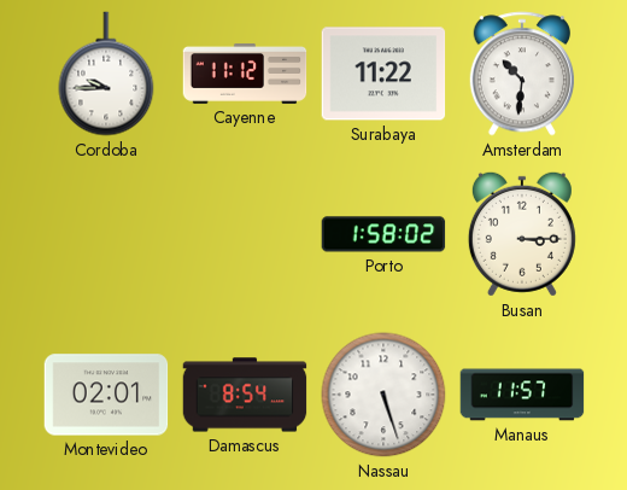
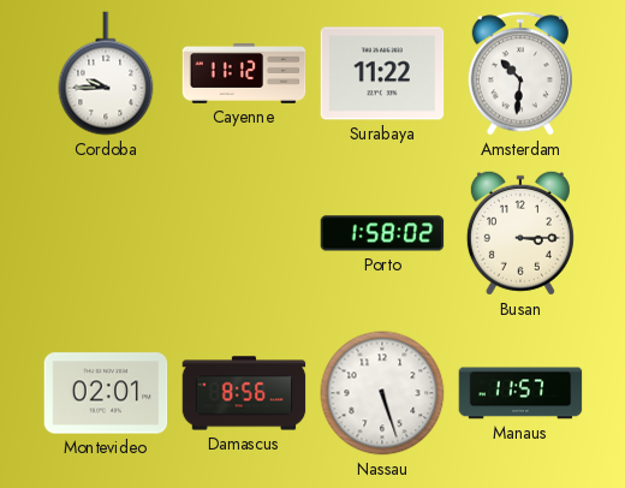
Damascus: 8:54 -> 8:56
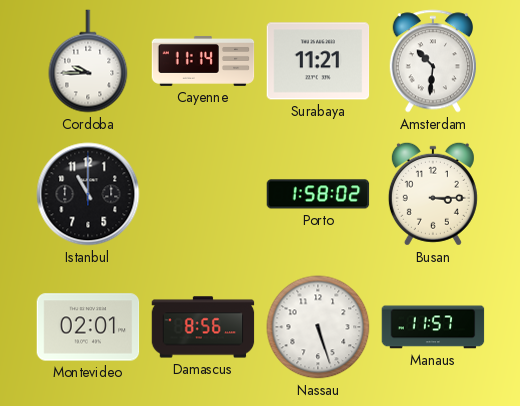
Cayenne: 11:12 -> 11:14
Surabaya: 11:22 -> 11:21
Istanbul: none -> 11:00
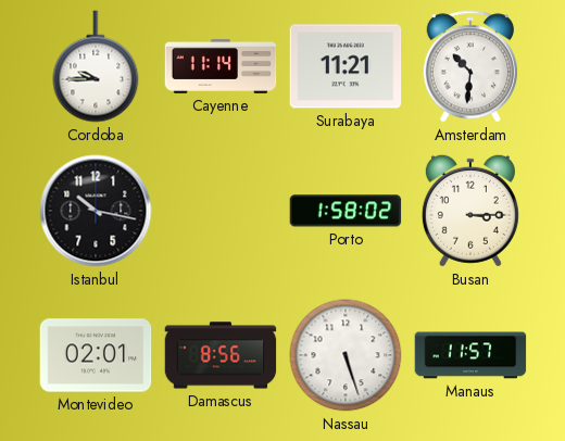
Istanbul: 11:00 -> 10:17
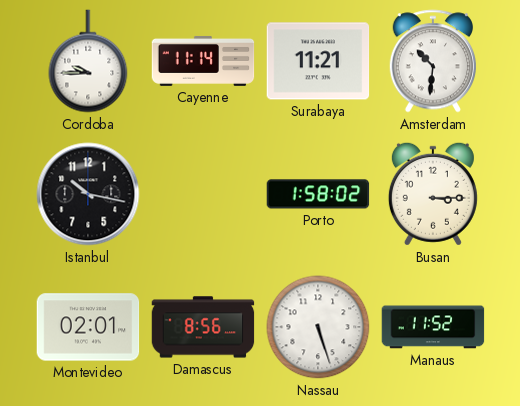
Manaus: 11:57 -> 11:52
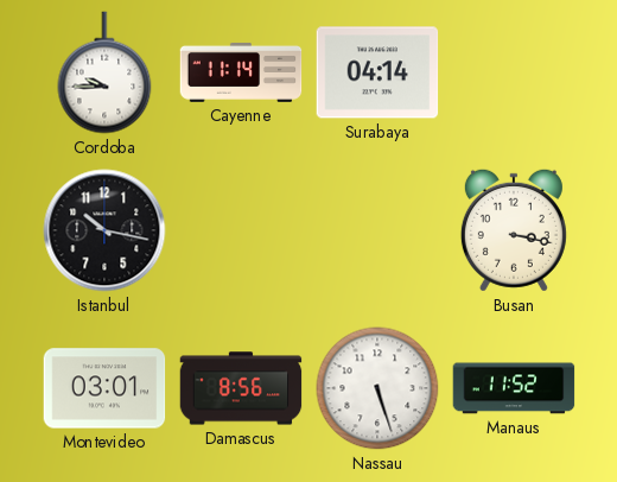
Surabaya: 11:21 -> 04:14
Amsterdam: 10:31 -> none
Porto: 1:58 -> none
Busan: 3:15 -> 3:17
Montevideo: 02:01 -> 03:01
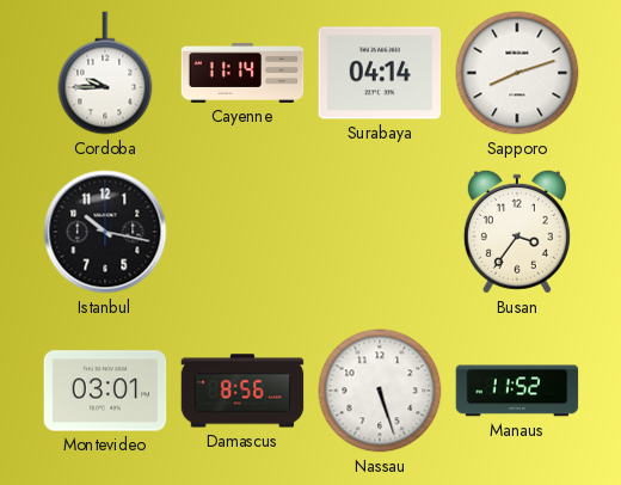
Sapporo: none -> 8:12
Busan: 3:17 -> 3:36
